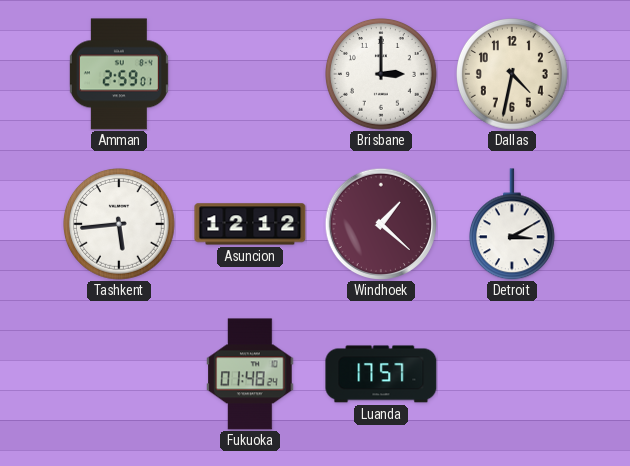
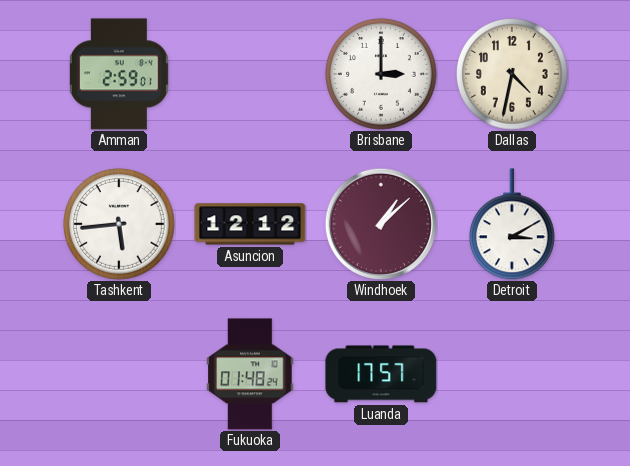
Windhoek: 1:22 -> 1:08
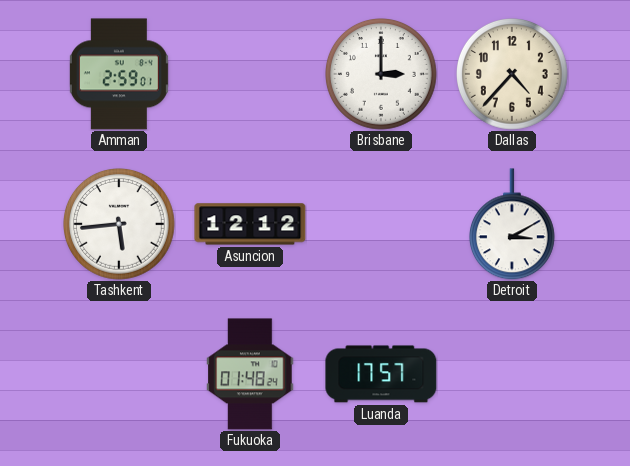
Dallas: 4:32 -> 4:37
Windhoek: 1:08 -> none
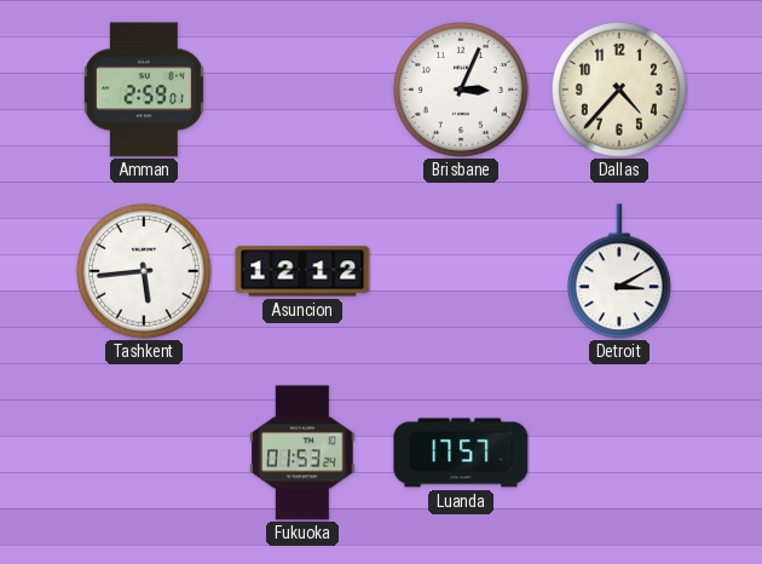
Brisbane: 3:00 -> 3:04
Fukuoka: 01:48 -> 01:53
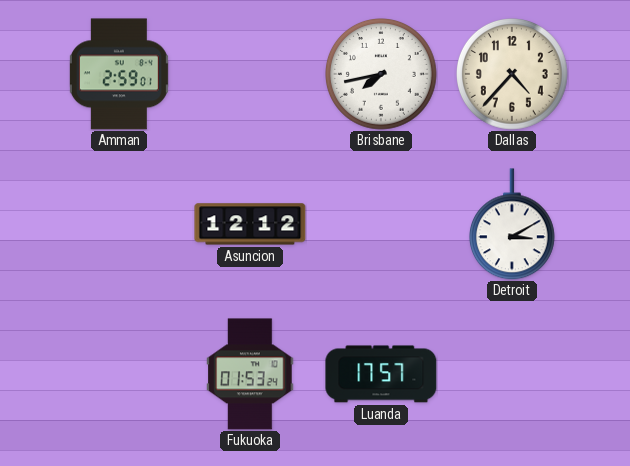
Brisbane: 3:04 -> 7:43
Tashkent: 5:44 -> none
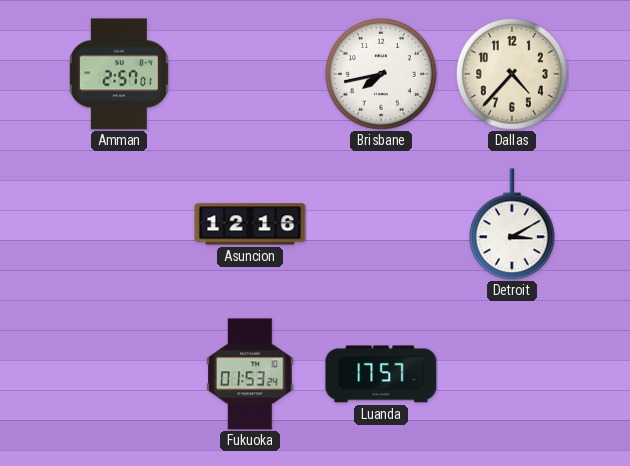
Amman: 2:59 -> 2:57
Asuncion: 12:12 -> 12:16
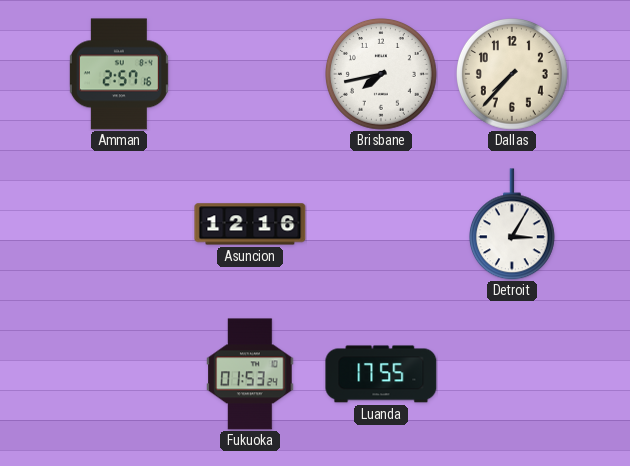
Amman: 2:57:01 -> 2:57:16
Dallas: 4:37 -> 7:37
Detroit: 3:10 -> 3:05
Luanda: 17:57 -> 17:55
